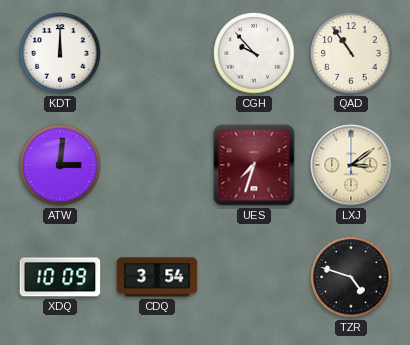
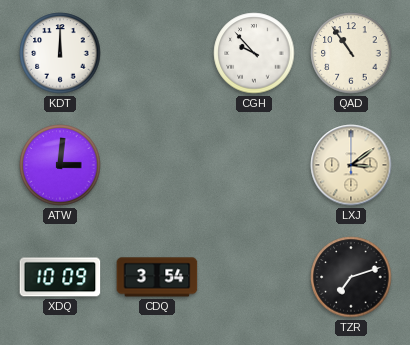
UES: 7:33 -> none
TZR: 4:48 -> 7:12
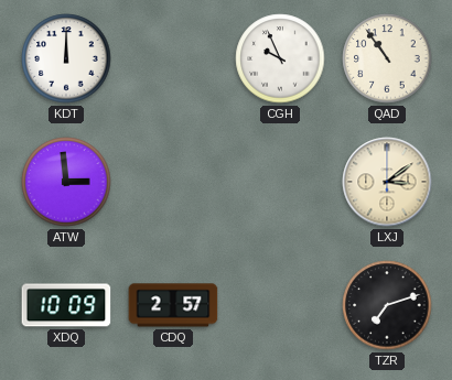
CGH: 9:53 -> 9:56
ATW: 3:01 -> 2:59
CDQ: 3:54 -> 2:57
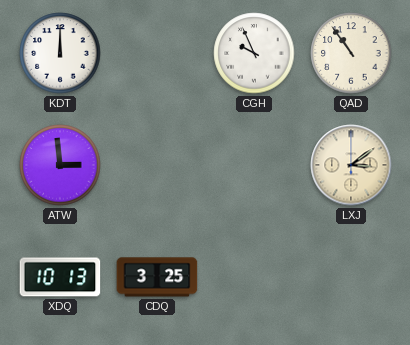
XDQ: 10:09 -> 10:13
CDQ: 2:57 -> 3:25
TZR: 7:12 -> none
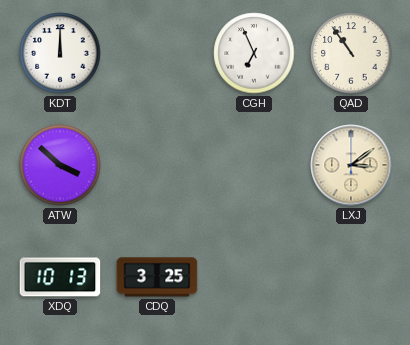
CGH: 9:56 -> 6:56
ATW: 2:59 -> 3:52
